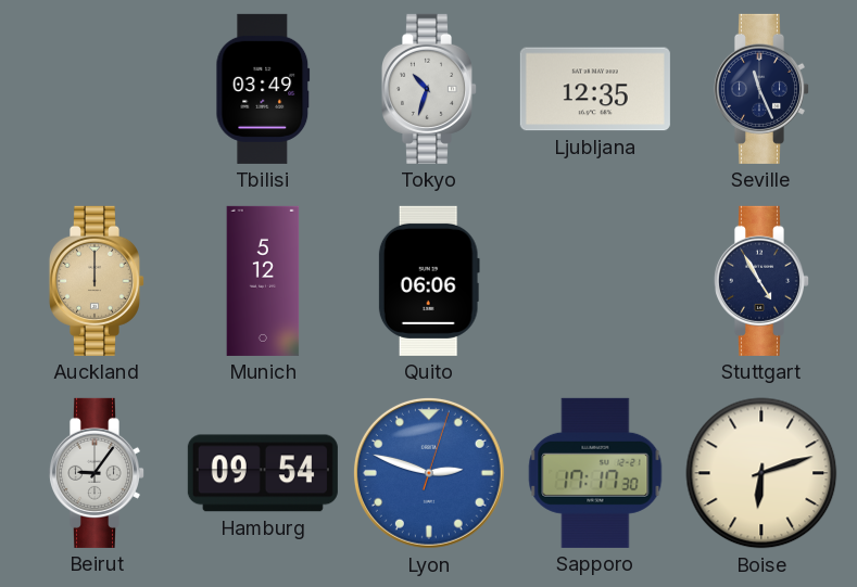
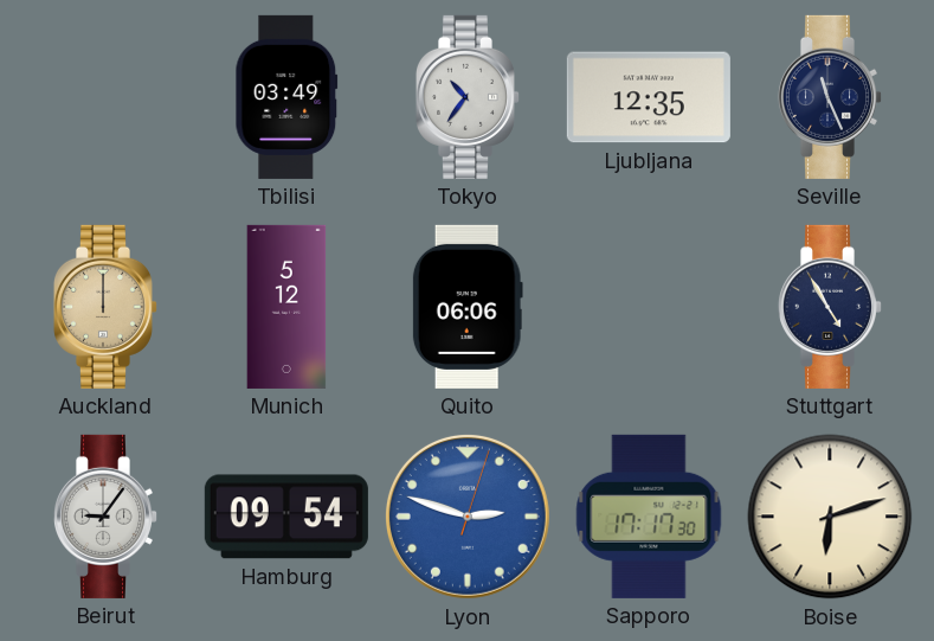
Tokyo: 10:33 -> 10:36
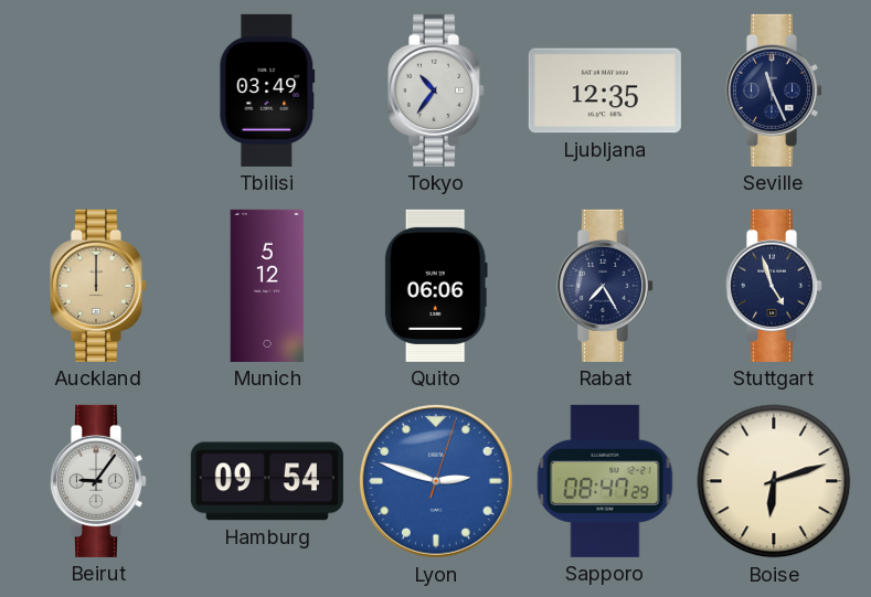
Rabat: none -> 7:25
Stuttgart: 4:55 -> 4:57
Sapporo: 17:17 -> 08:47
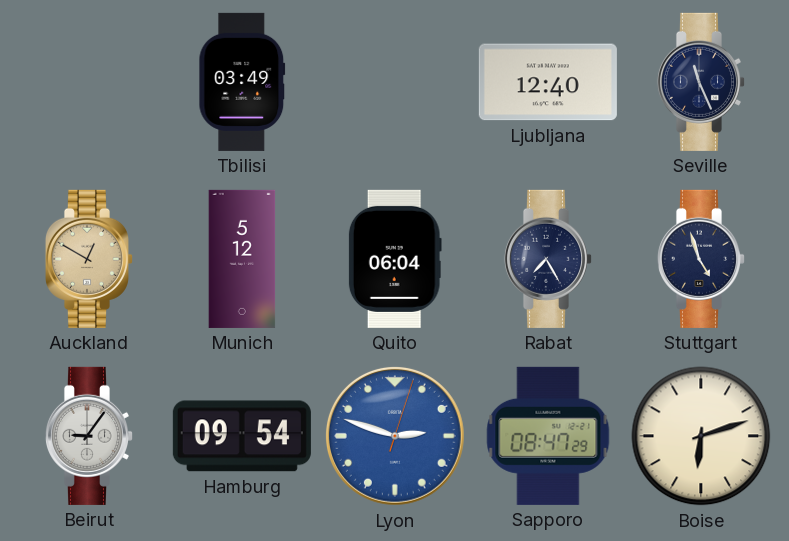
Tokyo: 10:36 -> none
Ljubljana: 12:35 -> 12:40
Auckland: 12:00 -> 12:50
Quito: 06:06 -> 06:04
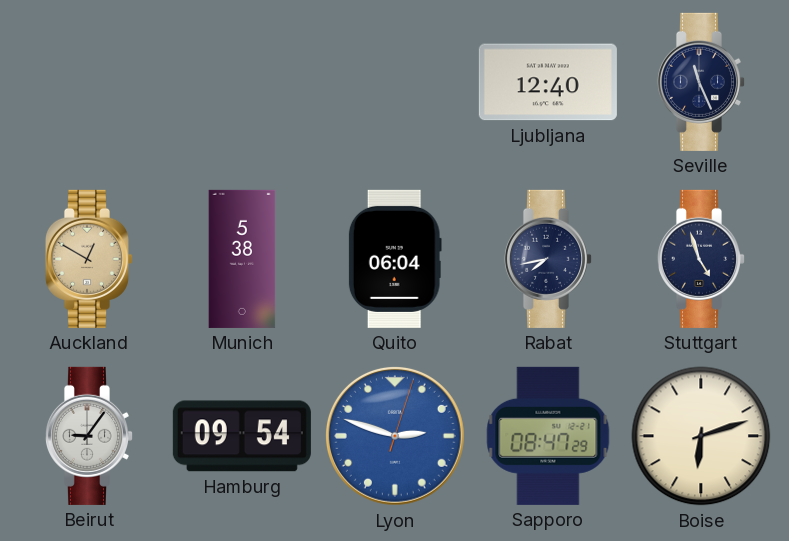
Tbilisi: 03:49 -> none
Munich: 5:12 -> 5:38
Rabat: 7:25 -> 7:43
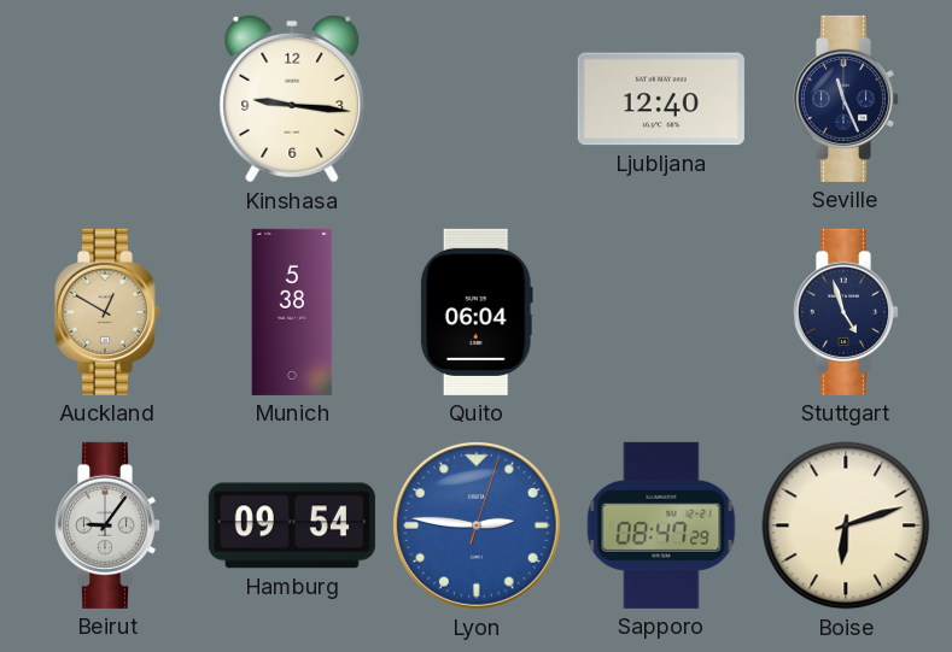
Kinshasa: none -> 9:16
Rabat: 7:43 -> none
Lyon: 2:48 -> 2:46
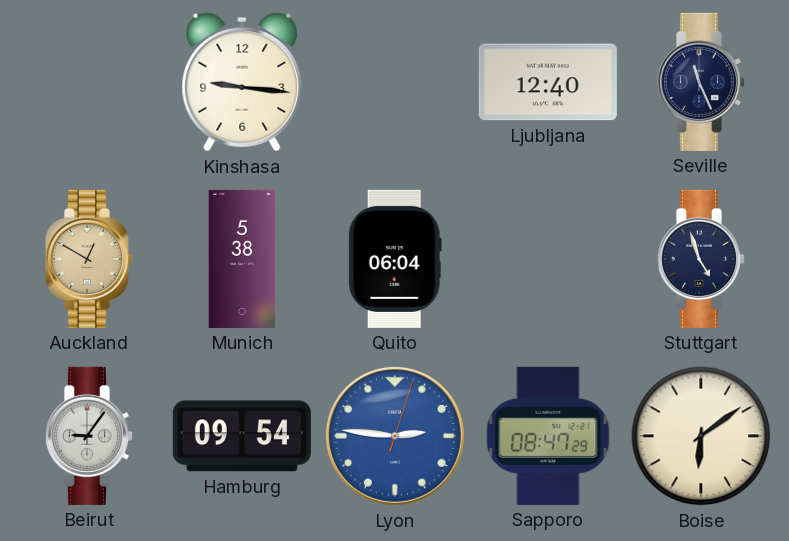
Boise: 6:12 -> 6:09
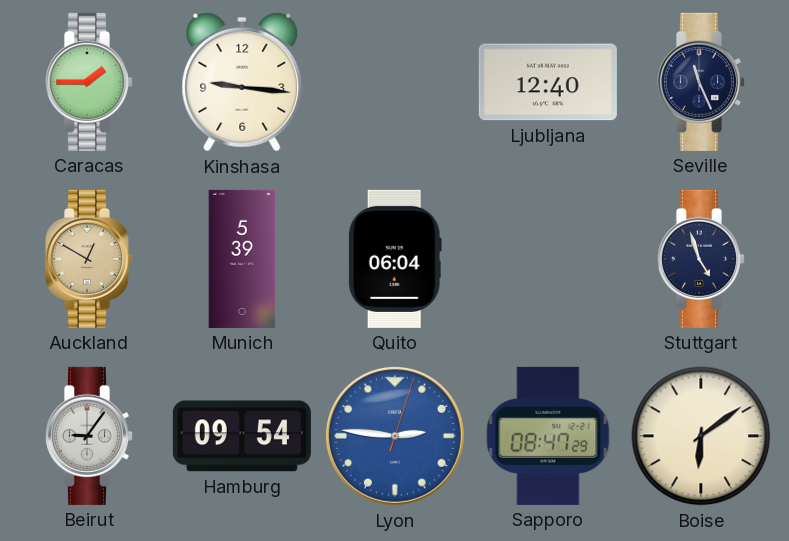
Caracas: none -> 1:45
Munich: 5:38 -> 5:39
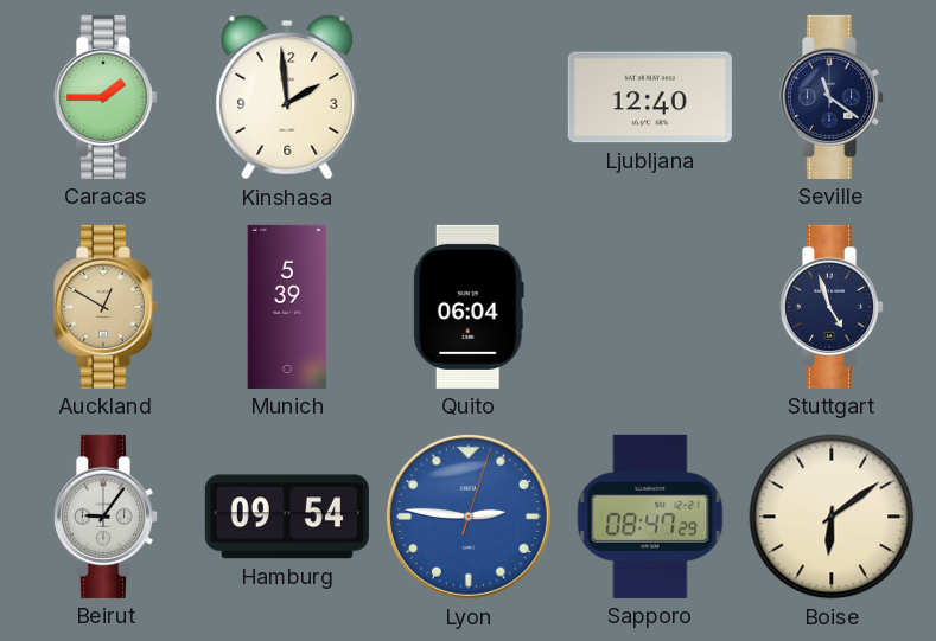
Kinshasa: 9:16 -> 1:59
Seville: 11:26 -> 11:21
